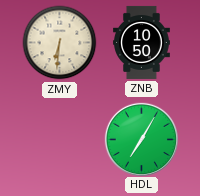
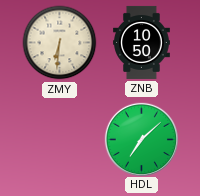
HDL: 7:05 -> 7:08
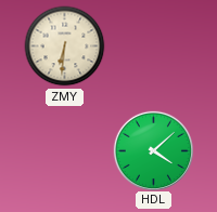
ZNB: 10:50 -> none
HDL: 7:08 -> 4:08
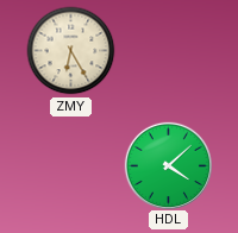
ZMY: 6:31 -> 6:25
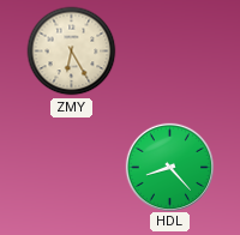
HDL: 4:08 -> 8:23
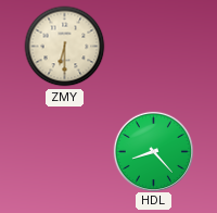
ZMY: 6:25 -> 6:30
